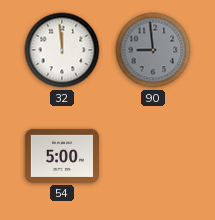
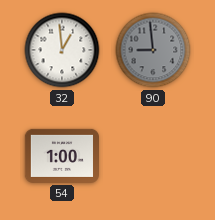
32: 11:59 -> 12:59
54: 5:00 -> 1:00
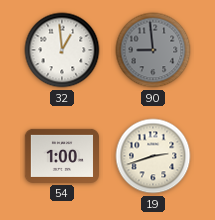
19: none -> 2:42
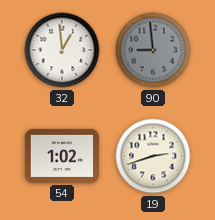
54: 1:00 -> 1:02
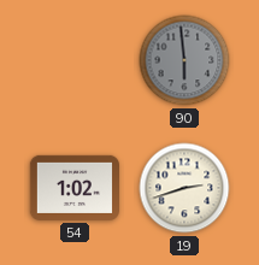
32: 12:59 -> none
90: 8:59 -> 5:59
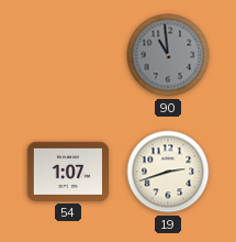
90: 5:59 -> 10:59
54: 1:02 -> 1:07
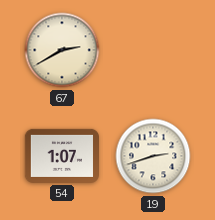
67: none -> 2:40
90: 10:59 -> none
